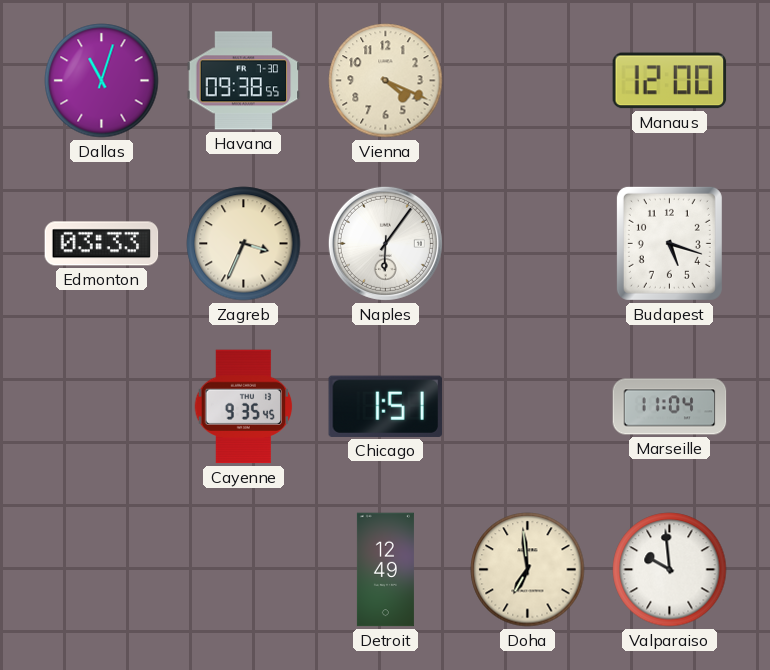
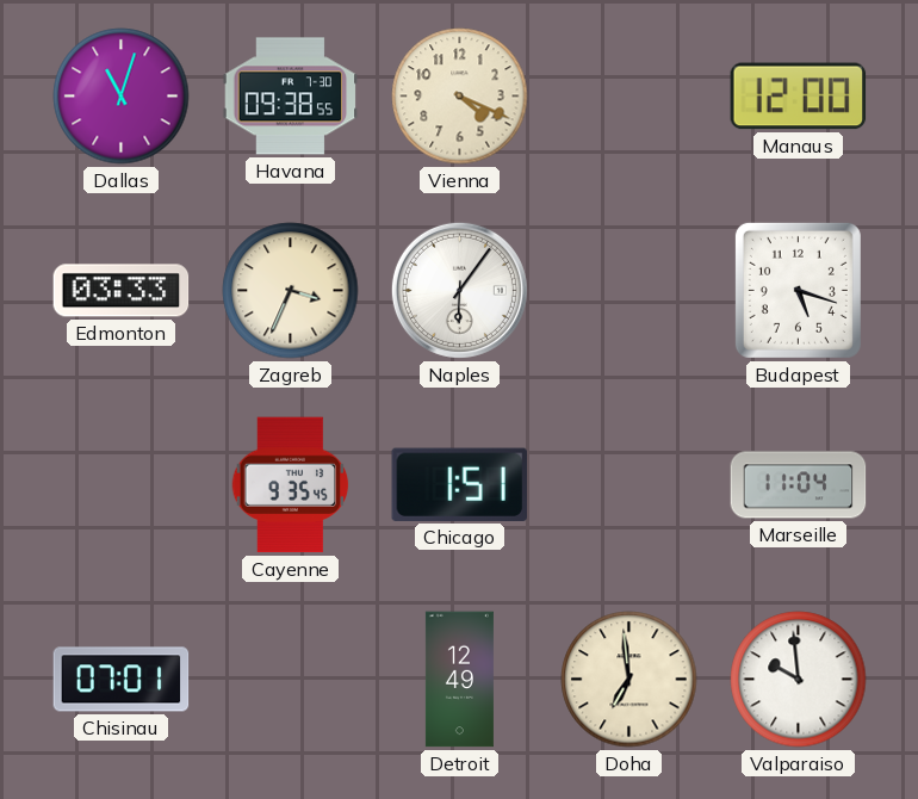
Chisinau: none -> 07:01
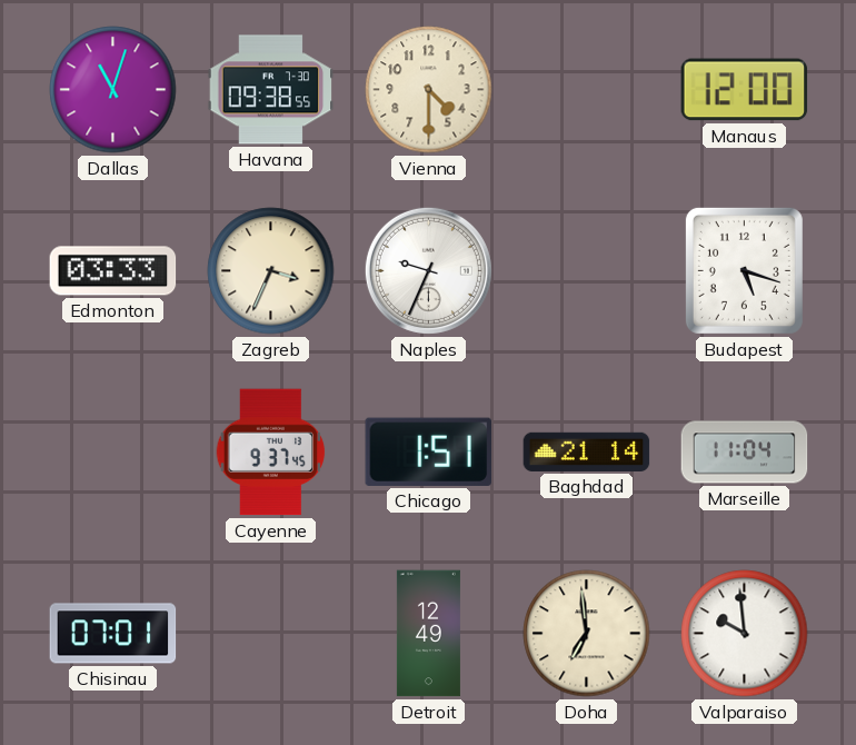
Vienna: 4:19 -> 4:30
Naples: 6:06 -> 9:34
Cayenne: 9:35 -> 9:37
Baghdad: none -> 21:14
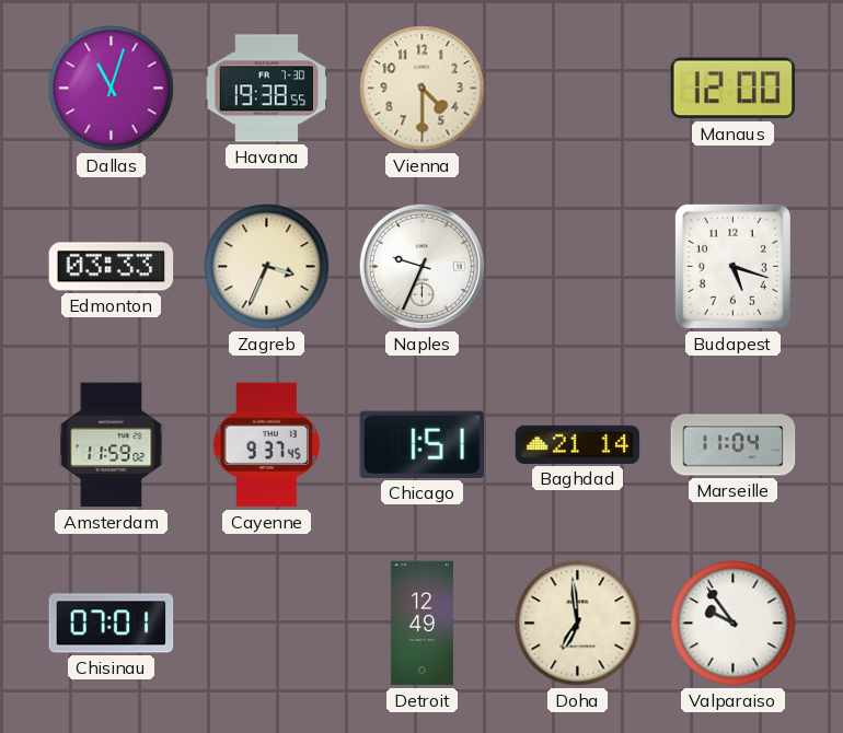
Havana: 09:38 -> 19:38
Amsterdam: none -> 11:59
Valparaiso: 9:59 -> 9:54
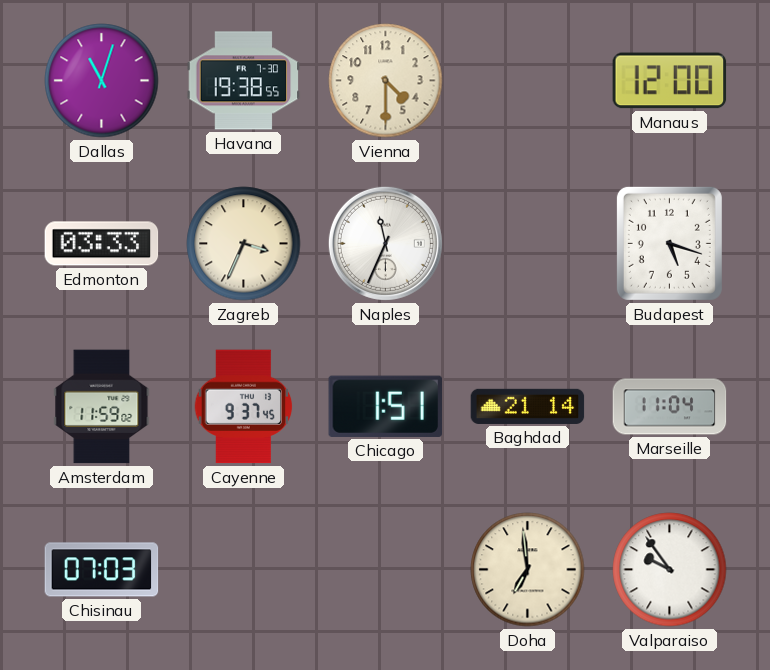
Naples: 9:34 -> 11:34
Chisinau: 07:01 -> 07:03
Detroit: 12:49 -> none
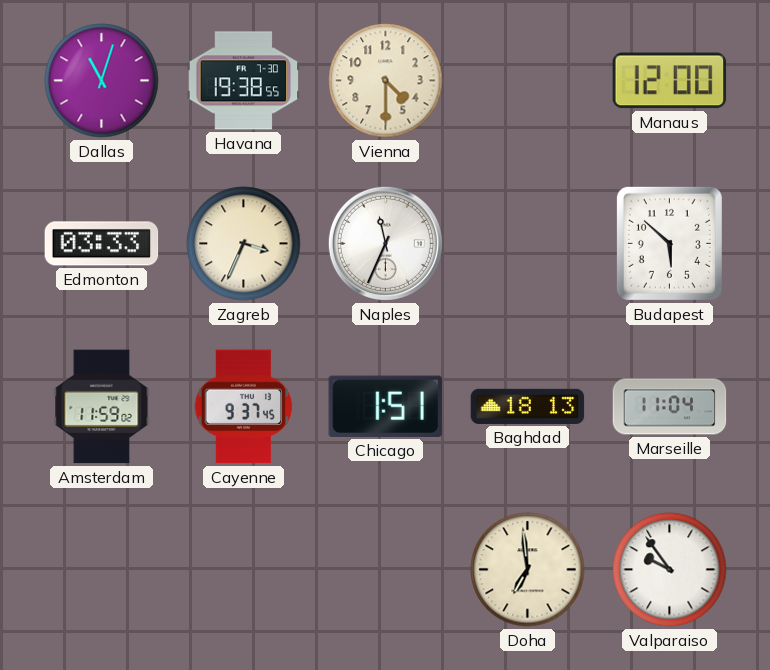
Budapest: 5:18 -> 5:52
Baghdad: 21:14 -> 18:13
Chisinau: 07:03 -> none
